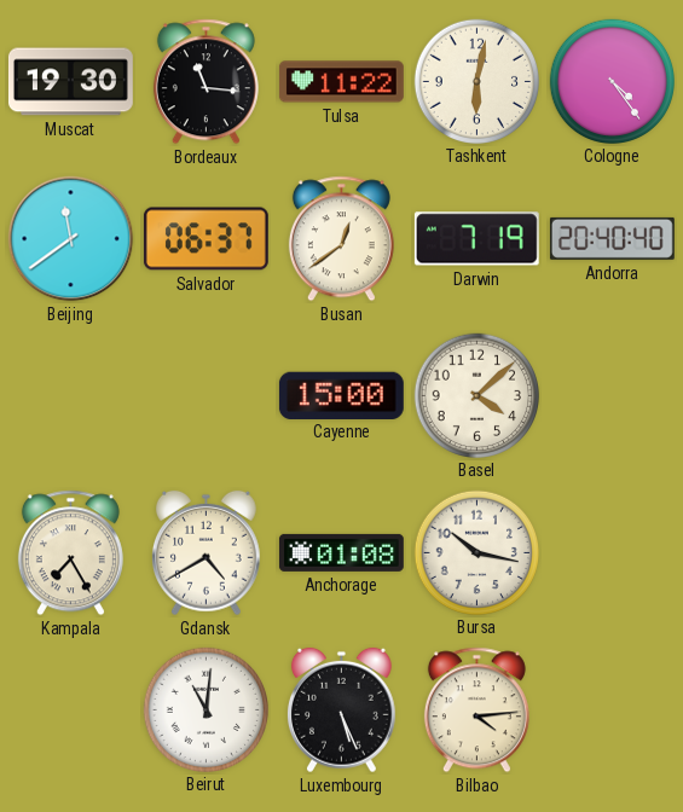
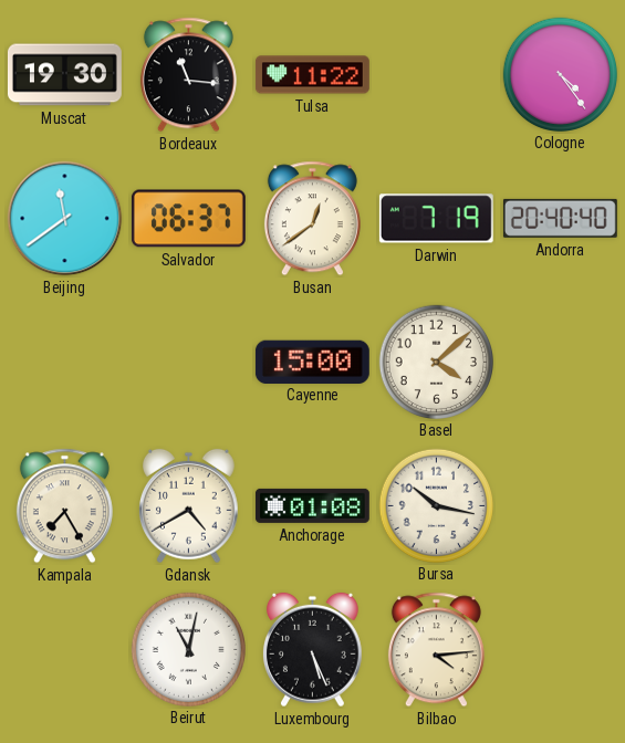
Tashkent: 6:02 -> none
Beirut: 11:01 -> 11:02
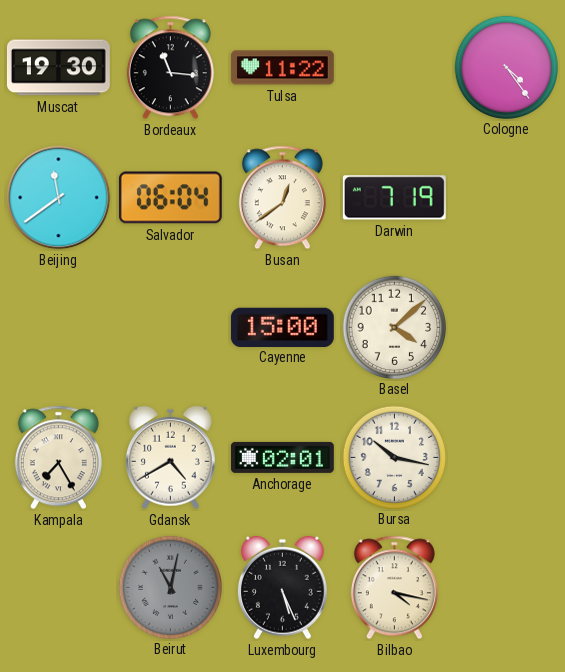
Salvador: 06:37 -> 06:04
Andorra: 20:40 -> none
Anchorage: 01:08 -> 02:01
Beirut dial: white -> grey
Bilbao: 4:14 -> 4:17
